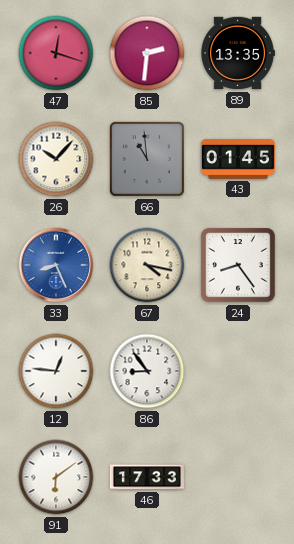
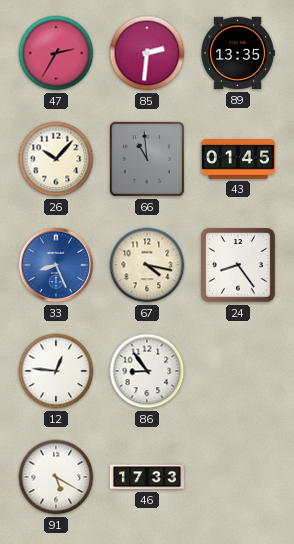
47: 12:18 -> 2:35
91: 6:09 -> 5:20
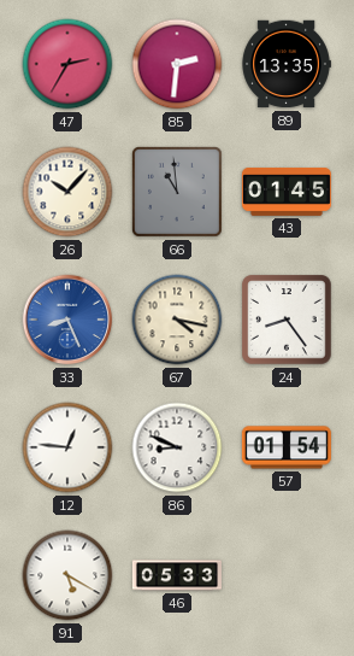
86: 8:54 -> 8:49
57: none -> 01:54
46: 17:33 -> 05:33
